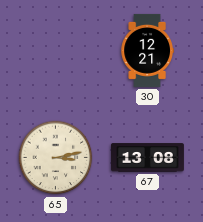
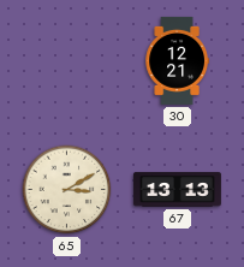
65: 3:13 -> 3:10
67: 13:08 -> 13:13
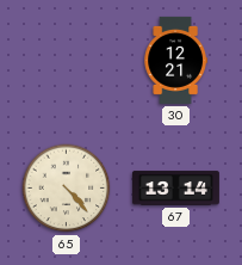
65: 3:10 -> 4:23
67: 13:13 -> 13:14
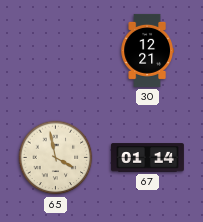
65: 4:23 -> 3:58
67: 13:14 -> 01:14
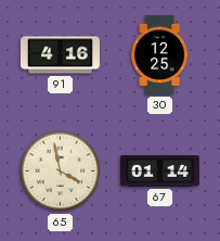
91: none -> 4:16
30: 12:21 -> 12:25
